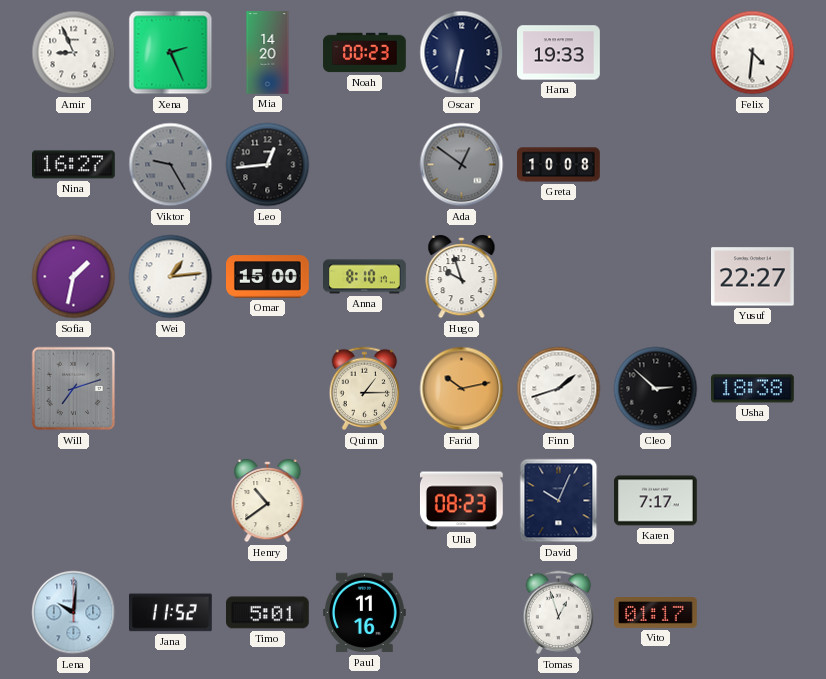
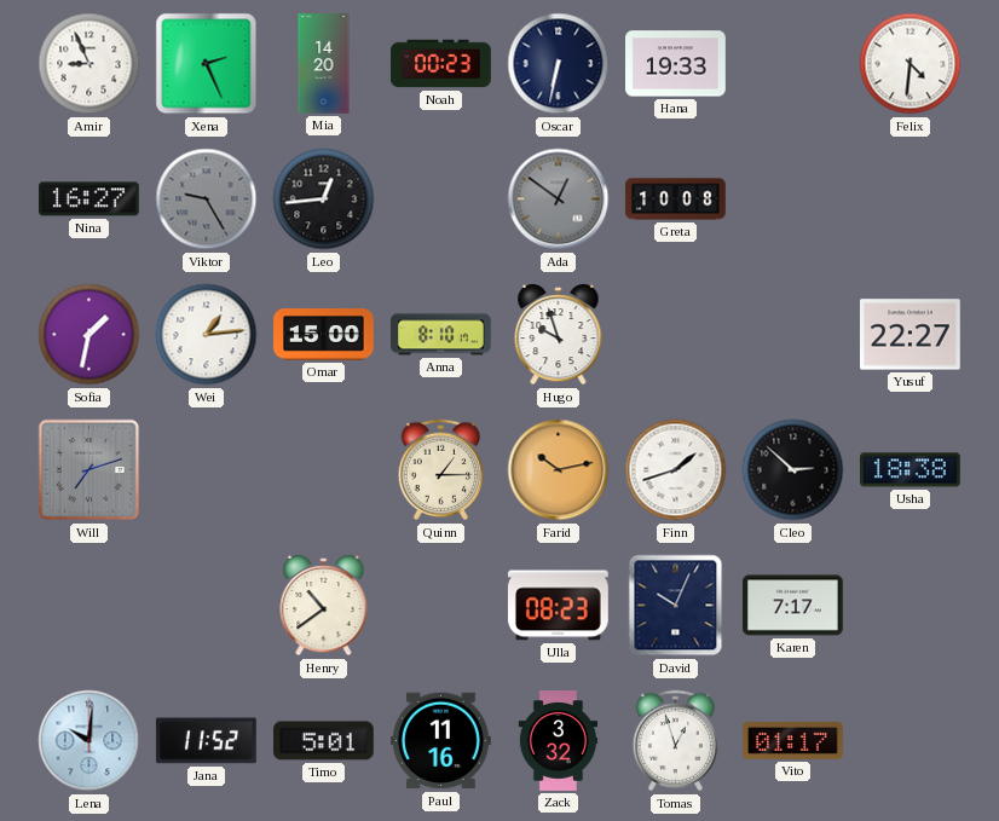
Zack: none -> 3:32
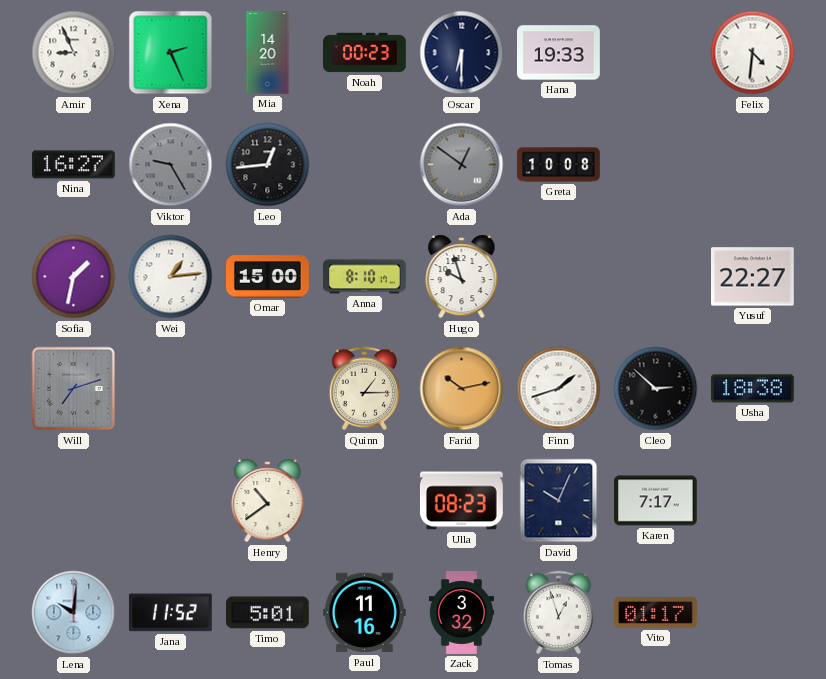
Oscar: 6:32 -> 6:30
